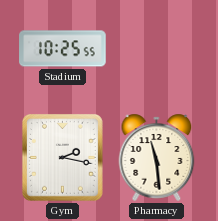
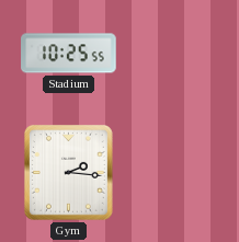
Gym: 2:17 -> 2:16
Pharmacy: 11:29 -> none
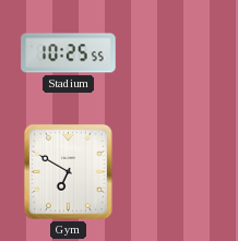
Gym: 2:16 -> 6:50
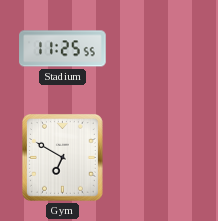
Stadium: 10:25 -> 11:25
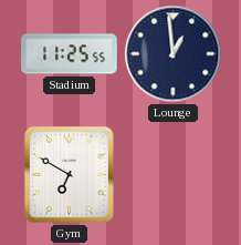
Lounge: none -> 12:59
